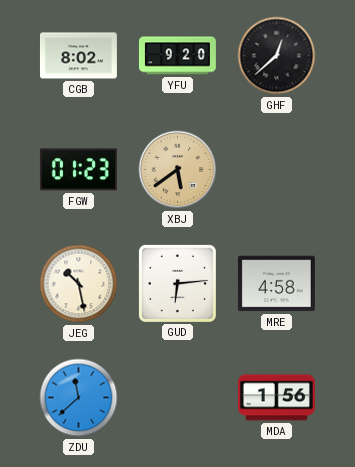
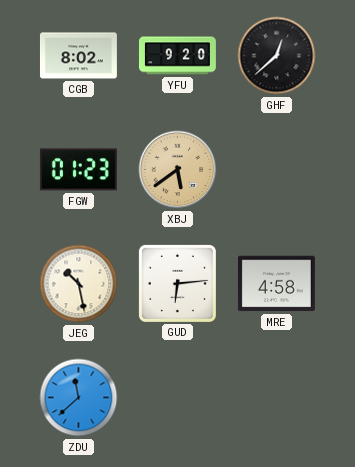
MDA: 1:56 -> none
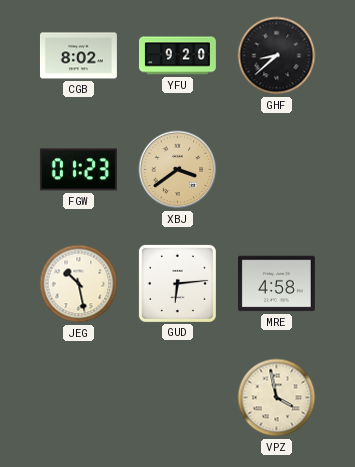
GHF: 12:38 -> 8:38
XBJ: 5:39 -> 3:39
ZDU: 11:38 -> none
VPZ: none -> 3:58
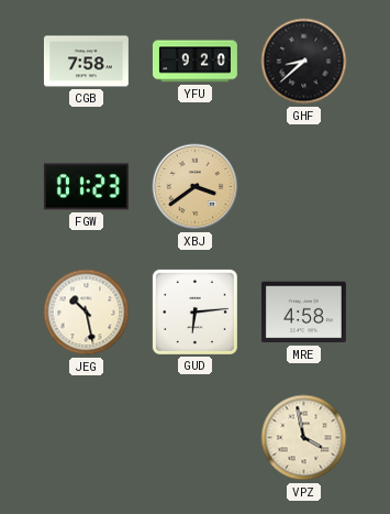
CGB: 8:02 -> 7:58
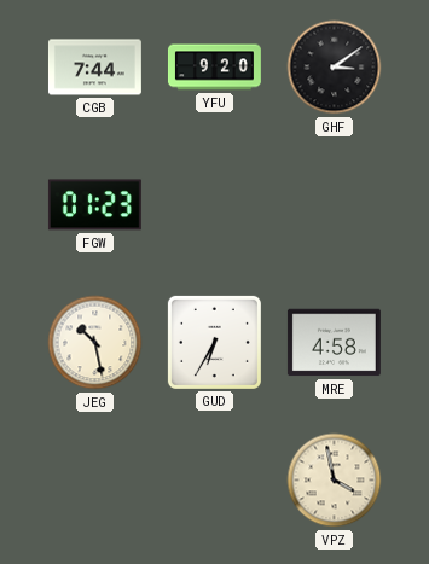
CGB: 7:58 -> 7:44
GHF: 8:38 -> 3:09
XBJ: 3:39 -> none
GUD: 6:14 -> 6:35
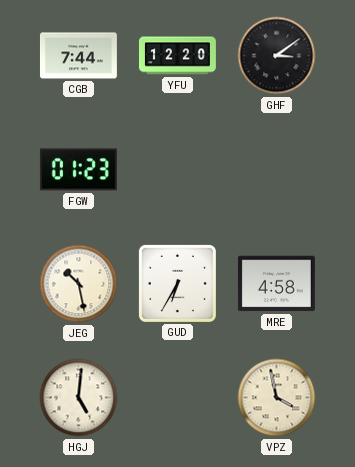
YFU: 9:20 -> 12:20
HGJ: none -> 5:01
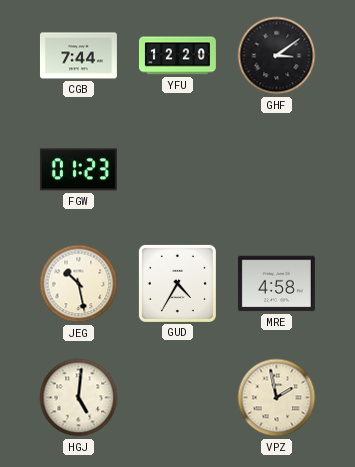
GUD: 6:35 -> 4:35
VPZ: 3:58 -> 1:58
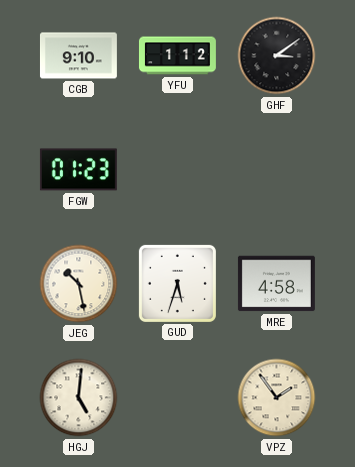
CGB: 7:44 -> 9:10
YFU: 12:20 -> 1:12
GUD: 4:35 -> 5:33
VPZ: 1:58 -> 1:54
